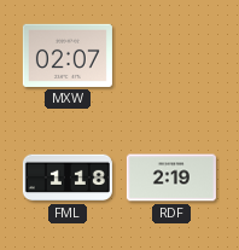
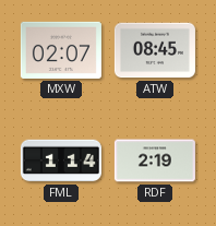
ATW: none -> 08:45
FML: 1:18 -> 1:14
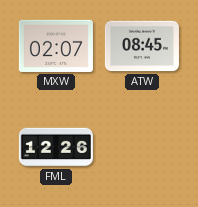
FML: 1:14 -> 12:26
RDF: 2:19 -> none
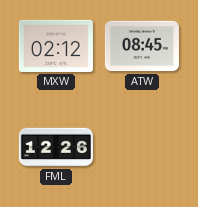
MXW: 02:07 -> 02:12
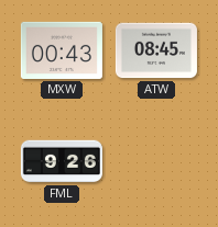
MXW: 02:12 -> 00:43
FML: 12:26 -> 9:26
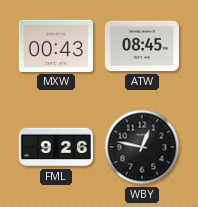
WBY: none -> 12:47
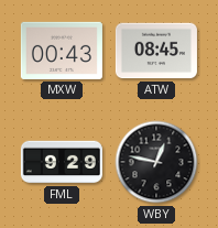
FML: 9:26 -> 9:29
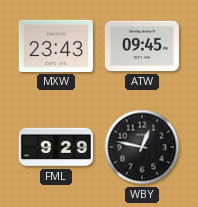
MXW: 00:43 -> 23:43
ATW: 08:45 -> 09:45
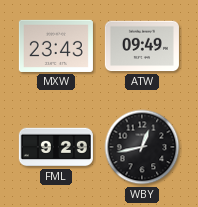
ATW: 09:45 -> 09:49
WBY: 12:47 -> 12:43
